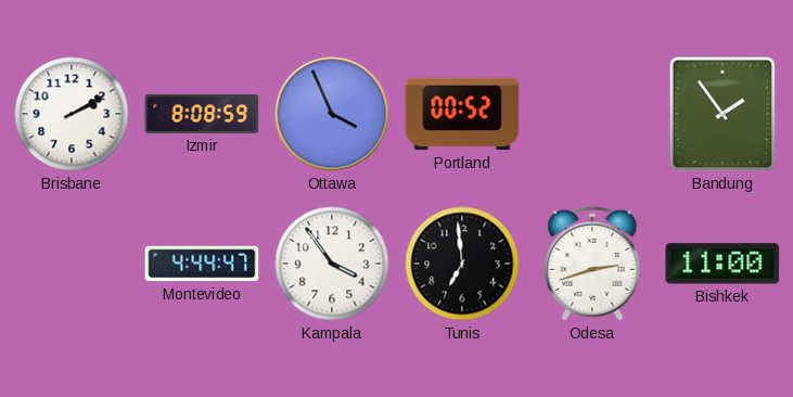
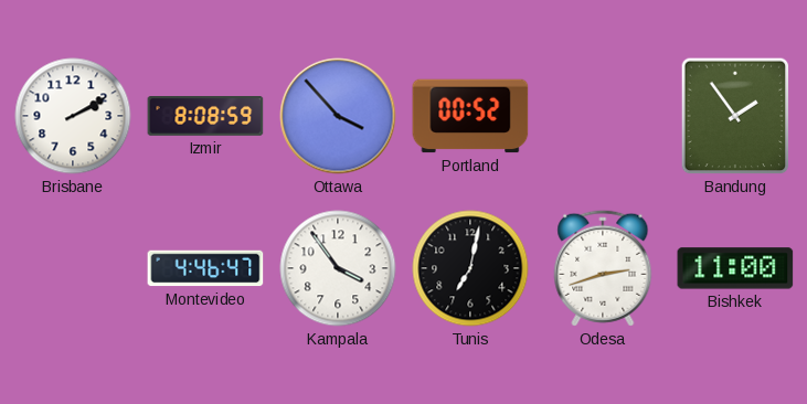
Ottawa: 3:56 -> 3:53
Montevideo: 4:44 -> 4:46
Tunis: 6:59 -> 7:02
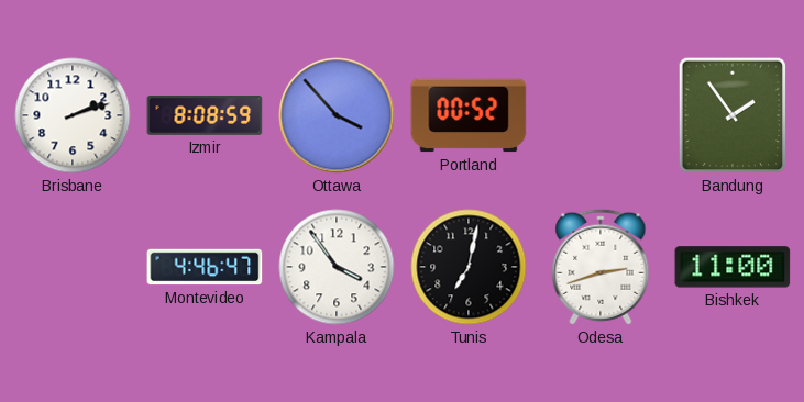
Brisbane: 2:10 -> 2:12
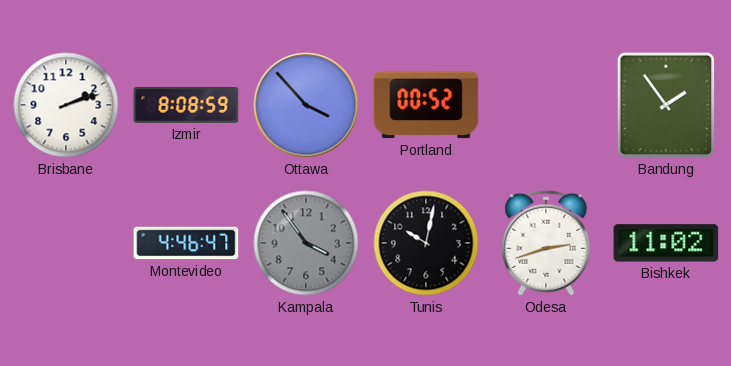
Kampala dial: white -> grey
Tunis: 7:02 -> 10:02
Bishkek: 11:00 -> 11:02
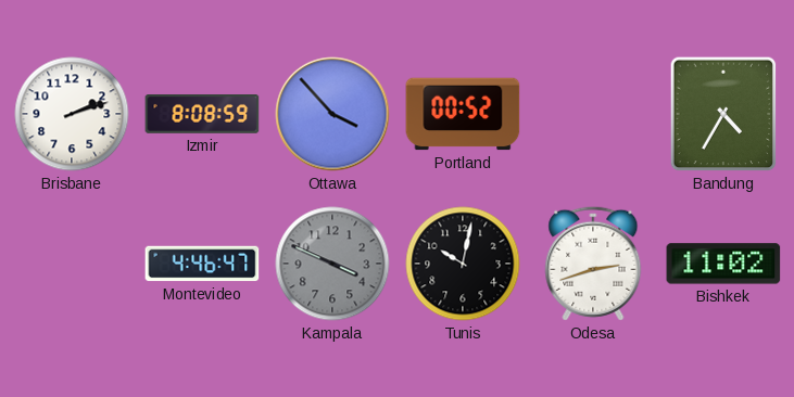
Bandung: 1:54 -> 4:35
Kampala: 3:54 -> 3:49
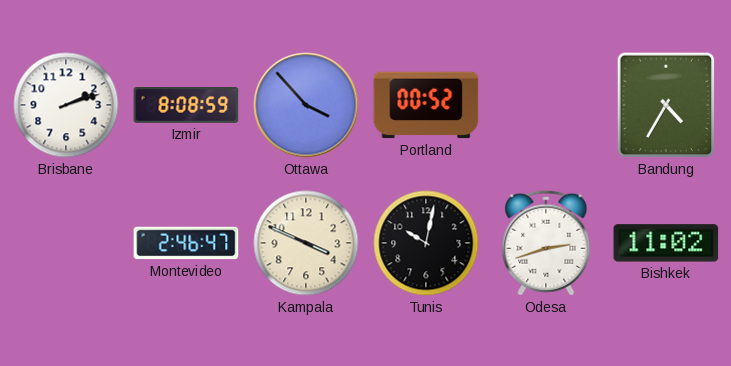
Montevideo: 4:46 -> 2:46
Kampala dial: grey -> cream
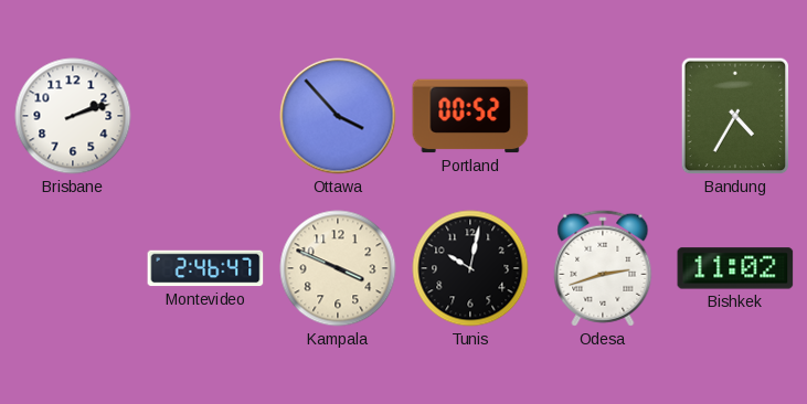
Izmir: 8:08 -> none
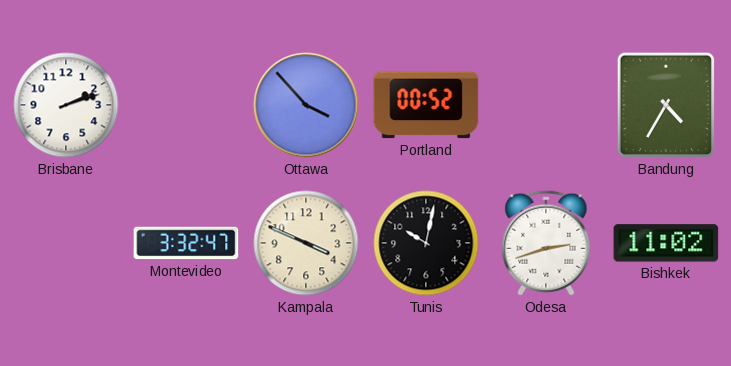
Montevideo: 2:46 -> 3:32
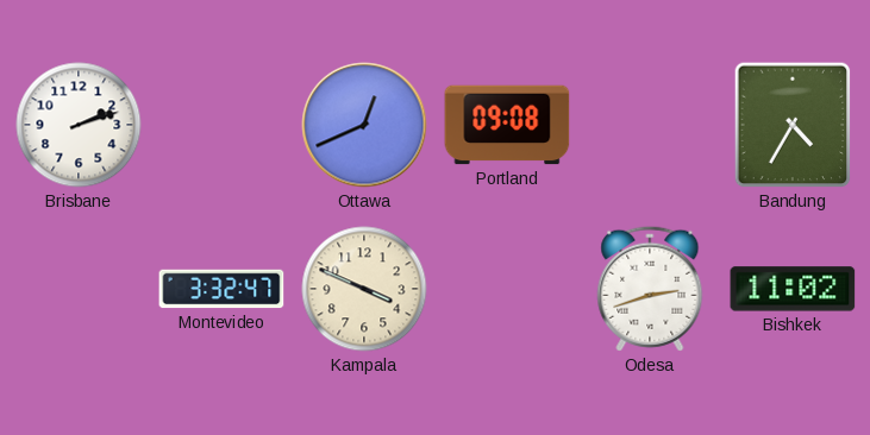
Ottawa: 3:53 -> 12:41
Portland: 00:52 -> 09:08
Tunis: 10:02 -> none
